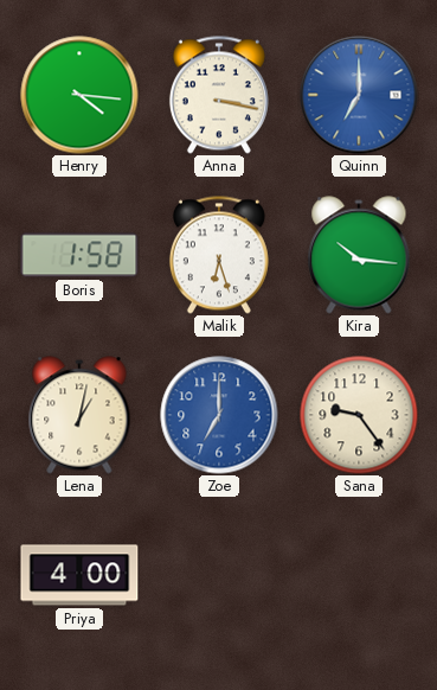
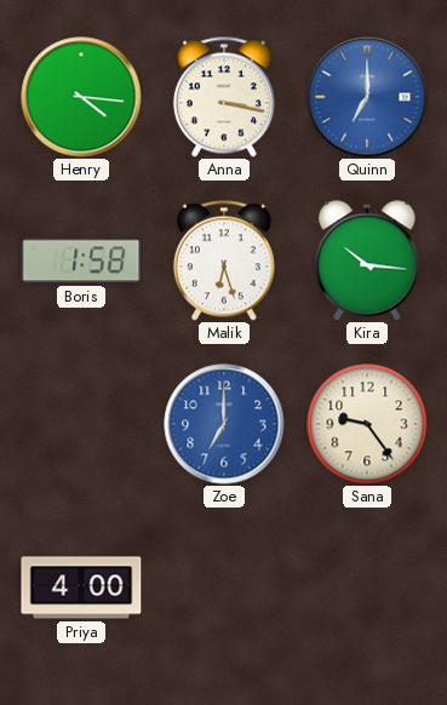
Lena: 1:02 -> none
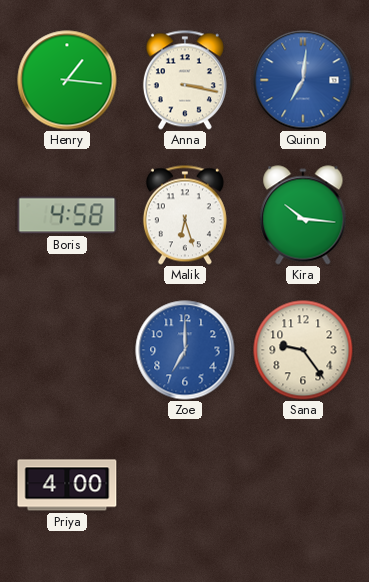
Henry: 4:16 -> 1:16
Quinn: 7:00 -> 7:01
Boris: 1:58 -> 4:58
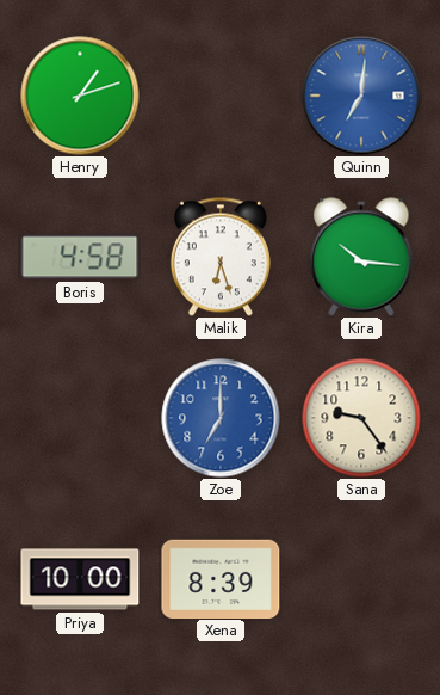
Henry: 1:16 -> 1:12
Anna: 3:17 -> none
Priya: 4:00 -> 10:00
Xena: none -> 8:39
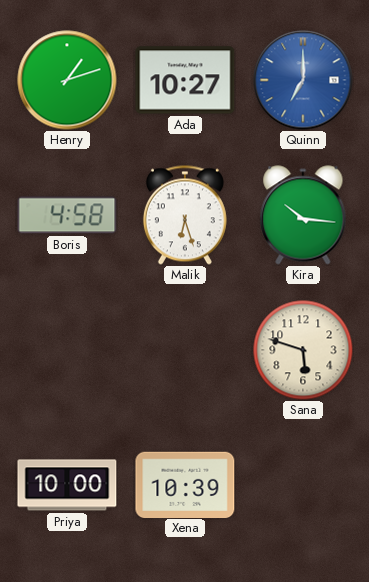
Ada: none -> 10:27
Quinn: 7:01 -> 7:00
Zoe: 7:00 -> none
Sana: 9:24 -> 5:48
Xena: 8:39 -> 10:39
